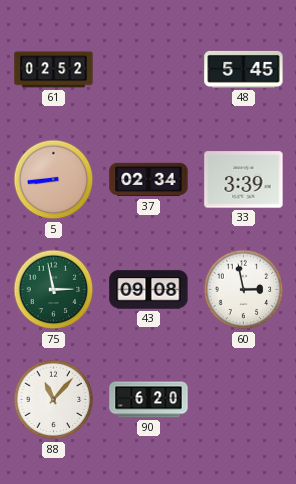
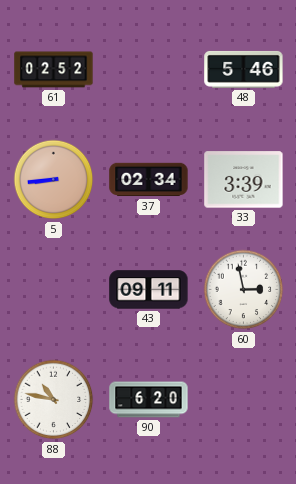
48: 5:45 -> 5:46
75: 2:58 -> none
43: 09:08 -> 09:11
88: 11:07 -> 10:47
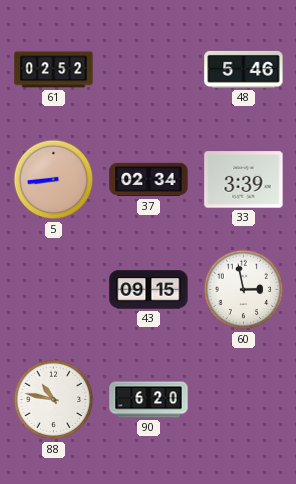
43: 09:11 -> 09:15
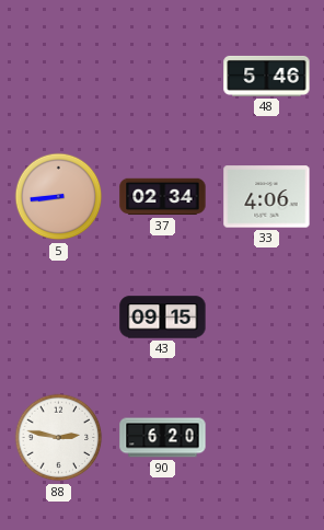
61: 02:52 -> none
33: 3:39 -> 4:06
60: 2:58 -> none
88: 10:47 -> 2:47
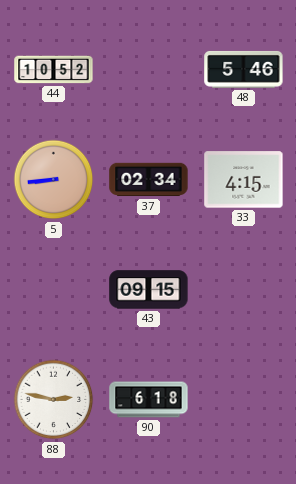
44: none -> 10:52
33: 4:06 -> 4:15
90: 6:20 -> 6:18
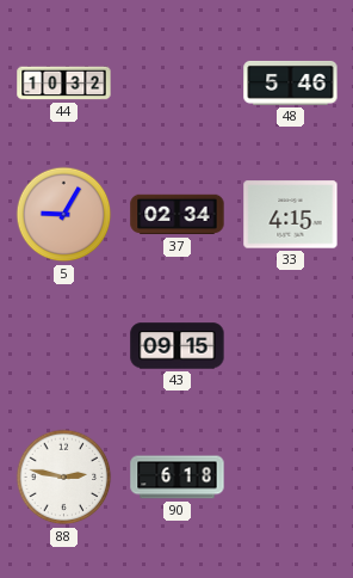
44: 10:52 -> 10:32
5: 8:44 -> 9:05
